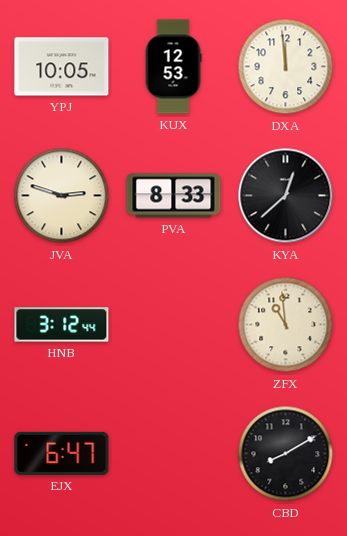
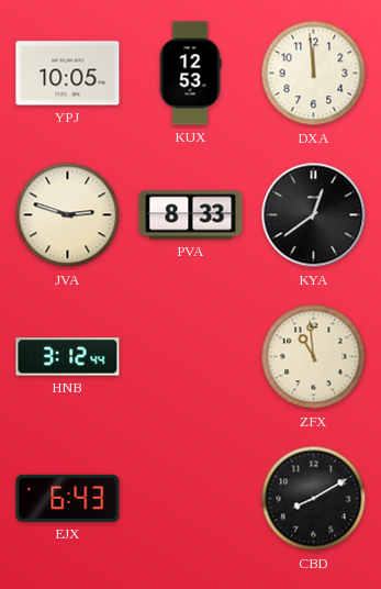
KYA: 12:38 -> 12:39
EJX: 6:47 -> 6:43
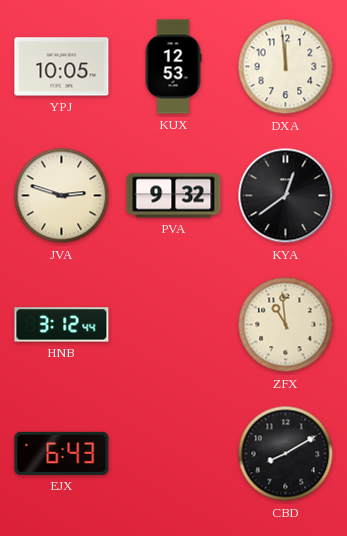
PVA: 8:33 -> 9:32
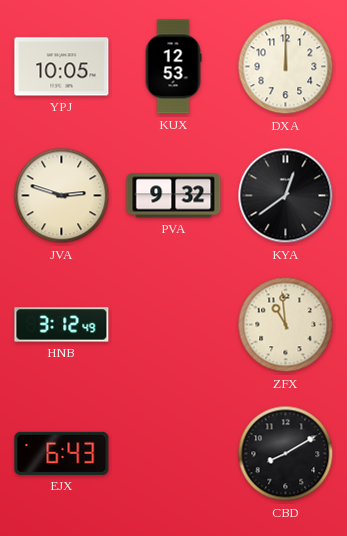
DXA: 11:59 -> 12:00
HNB: 3:12:44 -> 3:12:49
